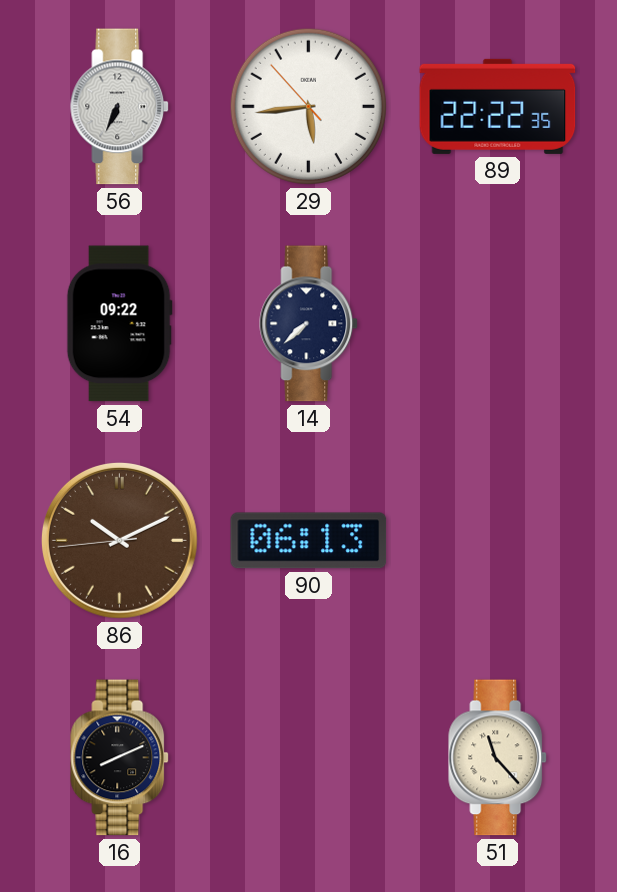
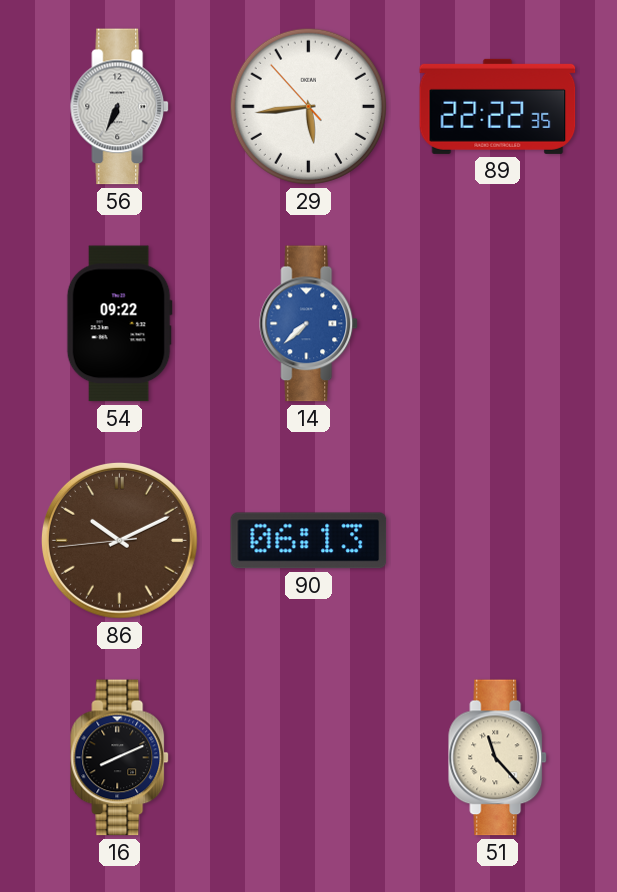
14 dial: navy -> blue
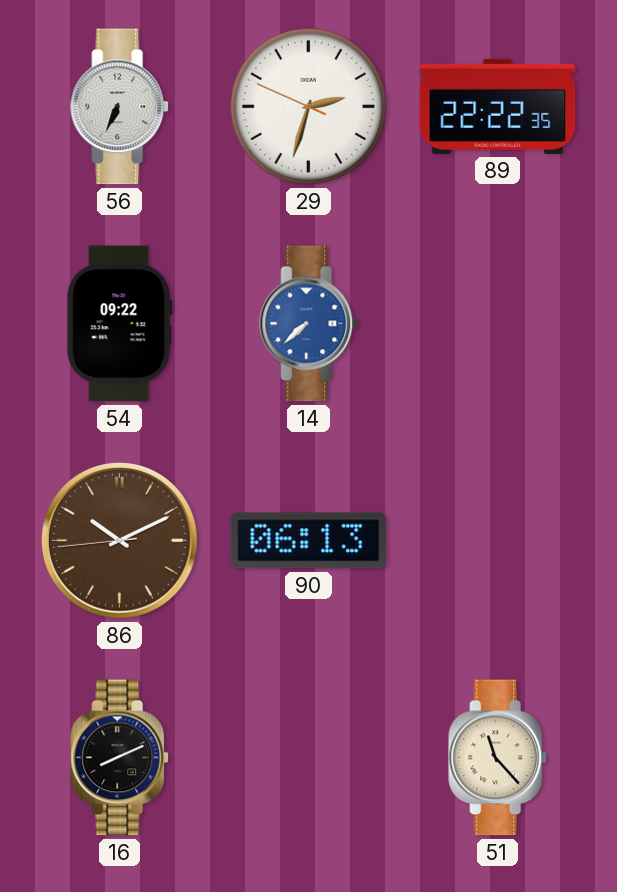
29: 5:43 -> 2:32
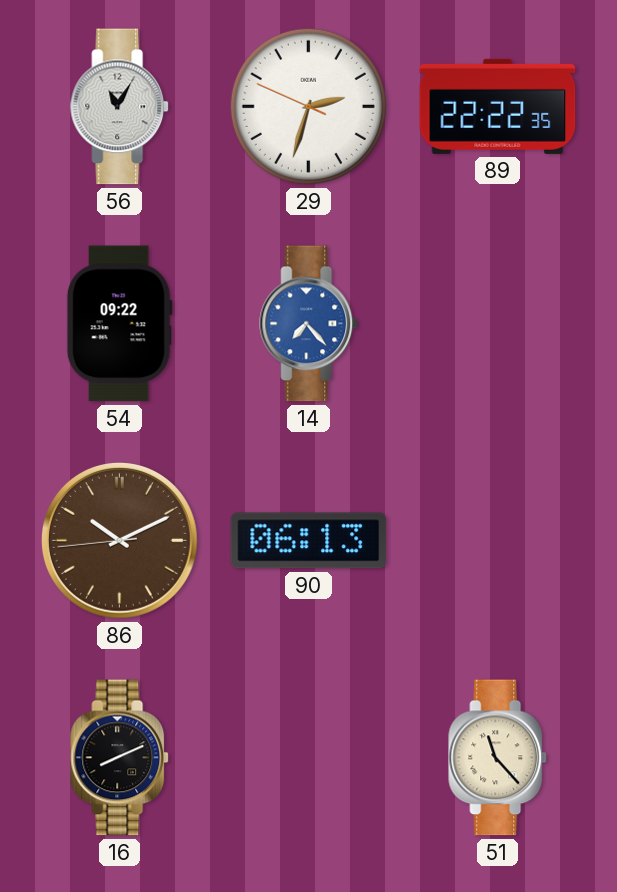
56: 6:34 -> 11:05
14: 7:38 -> 7:23
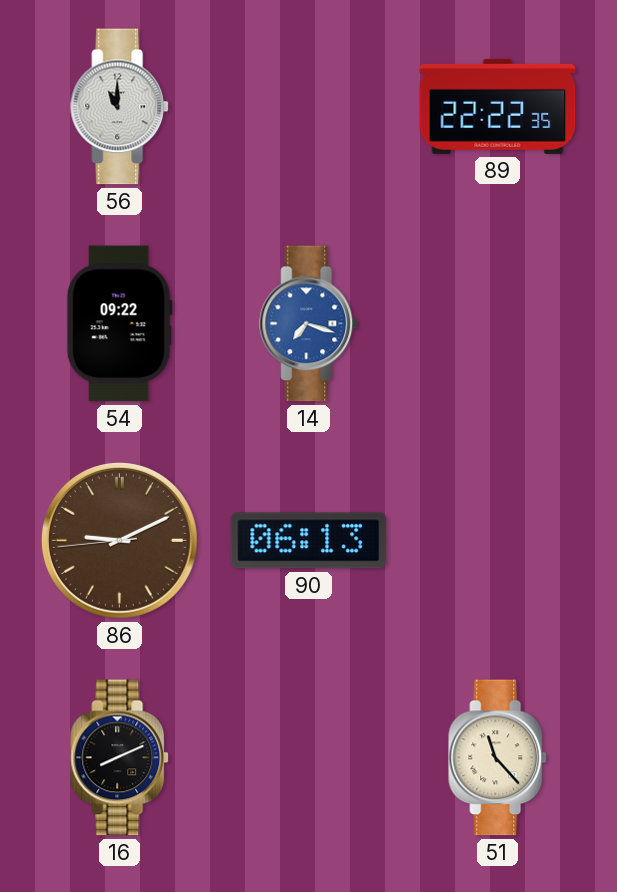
56: 11:05 -> 11:00
29: 2:32 -> none
14: 7:23 -> 7:18
86: 10:10 -> 9:10
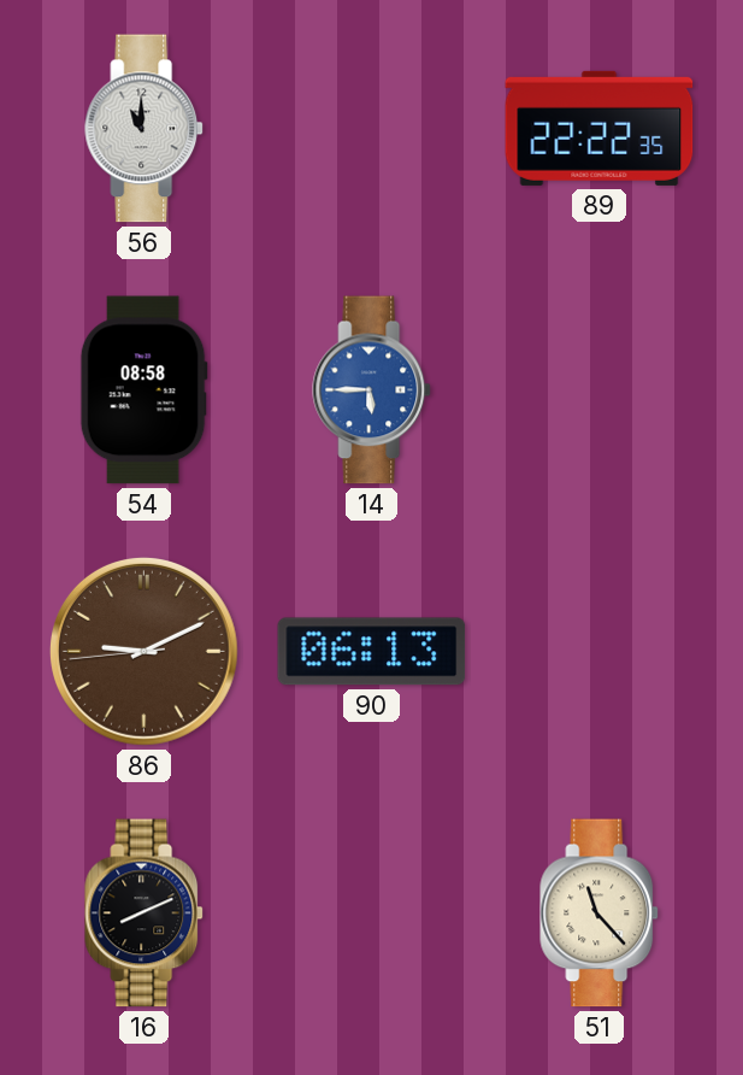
54: 09:22 -> 08:58
14: 7:18 -> 5:45
